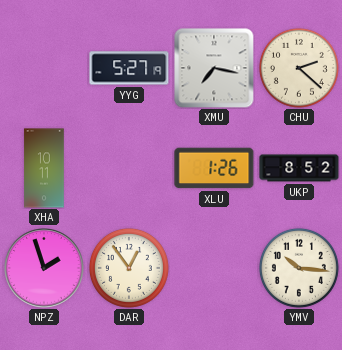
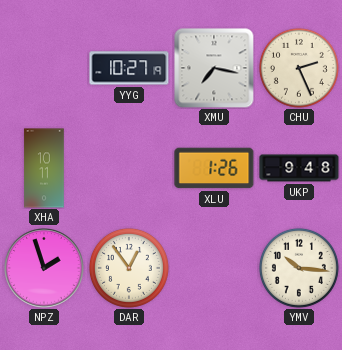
YYG: 5:27 -> 10:27
CHU: 2:22 -> 2:26
UKP: 8:52 -> 9:48
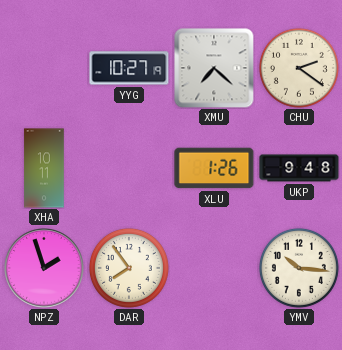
XMU: 7:17 -> 7:22
CHU: 2:26 -> 2:21
DAR: 12:54 -> 7:54
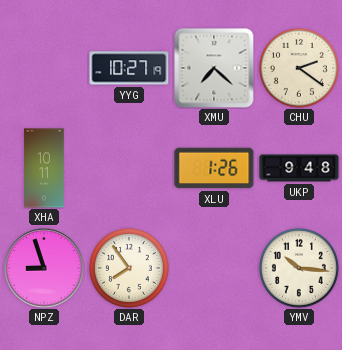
NPZ: 1:57 -> 8:57
